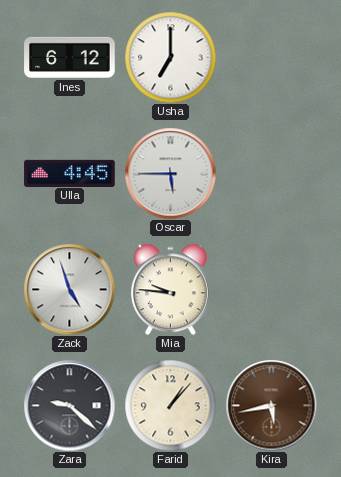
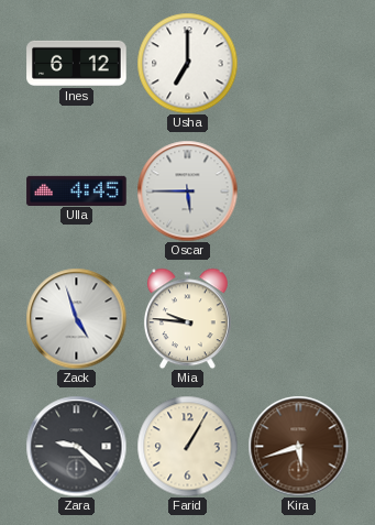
Farid: 1:07 -> 1:05
Kira: 5:43 -> 5:42
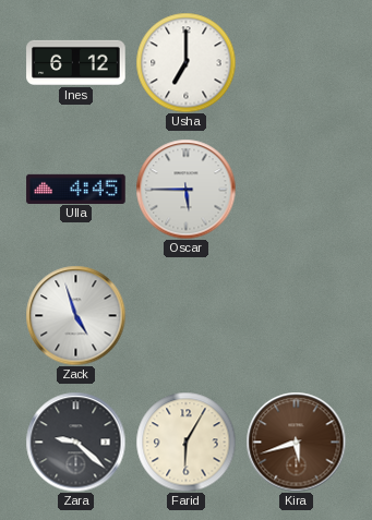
Mia: 9:46 -> none
Farid: 1:05 -> 6:05
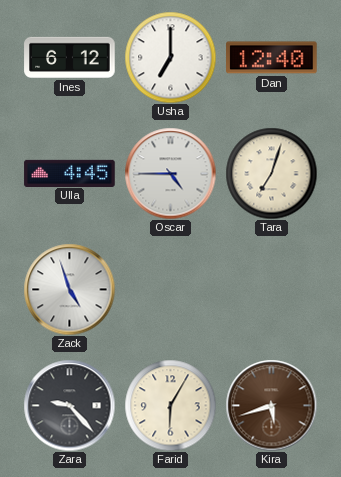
Dan: none -> 12:40
Oscar: 5:45 -> 4:45
Tara: none -> 7:03
Zara: 9:22 -> 9:23
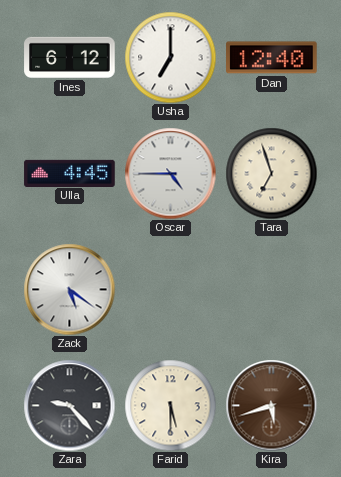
Tara: 7:03 -> 6:57
Zack: 4:57 -> 5:21
Farid: 6:05 -> 5:30
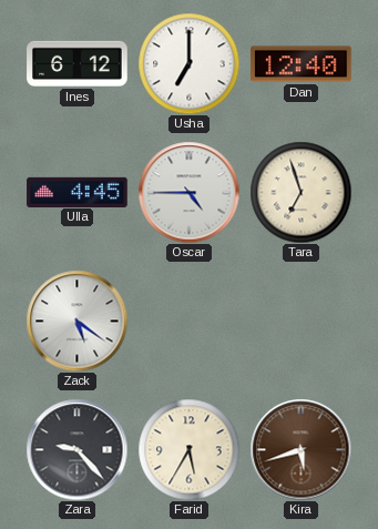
Farid: 5:30 -> 5:35
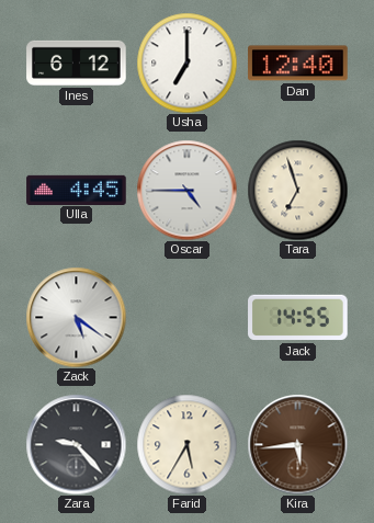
Jack: none -> 14:55
Kira: 5:42 -> 5:44
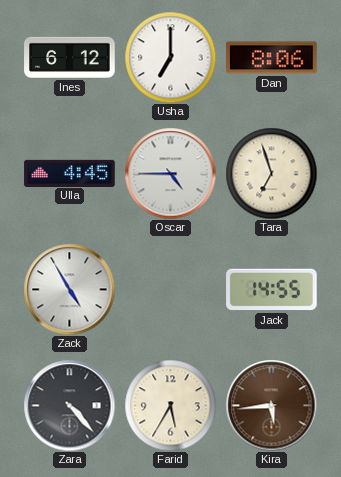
Dan: 12:40 -> 8:06
Zack: 5:21 -> 4:55
Zara: 9:23 -> 4:23
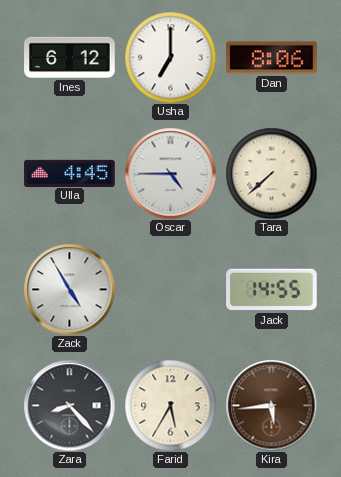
Tara: 6:57 -> 7:38
Zara: 4:23 -> 8:23
